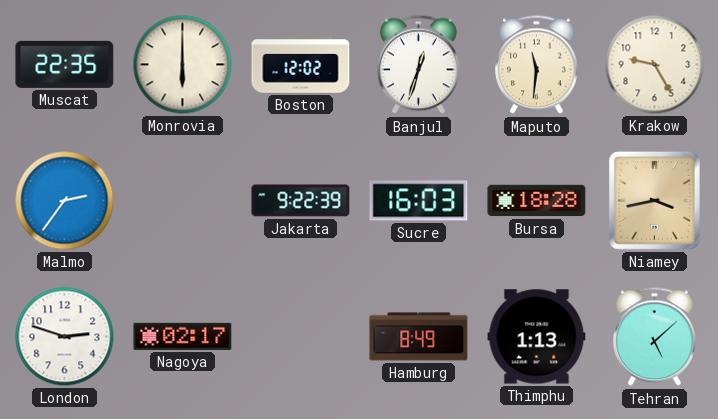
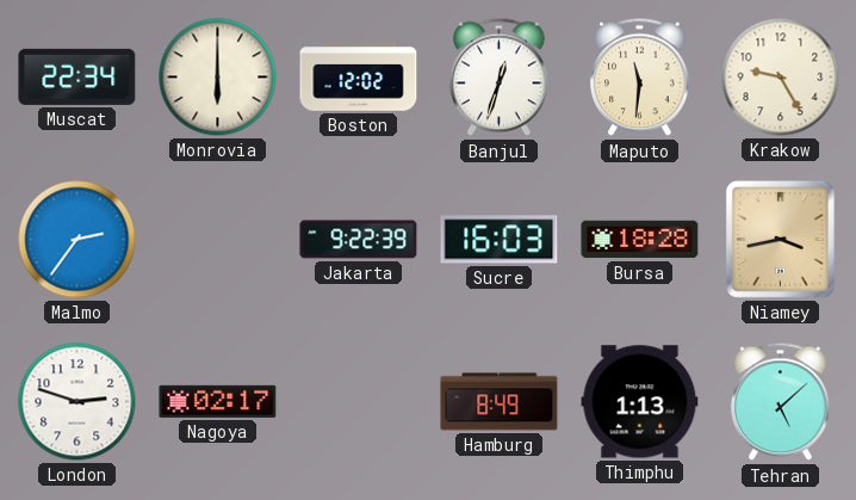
Muscat: 22:35 -> 22:34
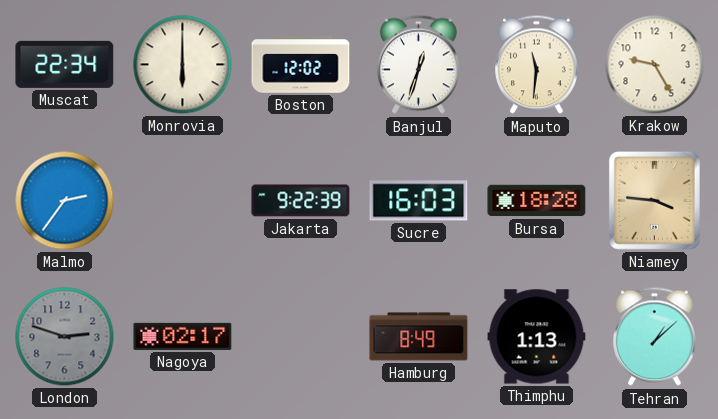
Niamey: 3:43 -> 3:46
London dial: white -> grey
Tehran: 5:08 -> 1:08
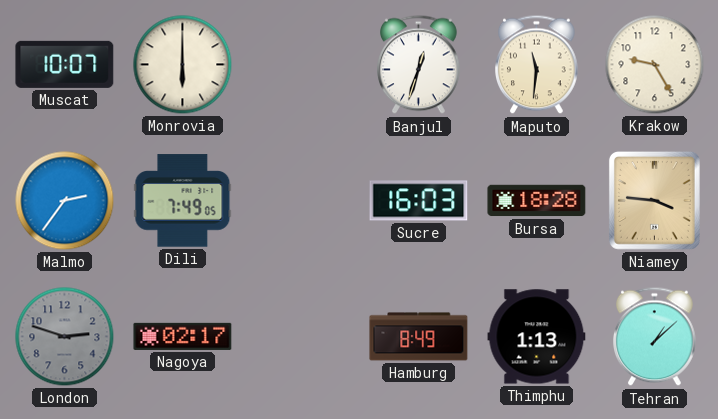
Muscat: 22:34 -> 10:07
Boston: 12:02 -> none
Dili: none -> 7:49
Jakarta: 9:22 -> none
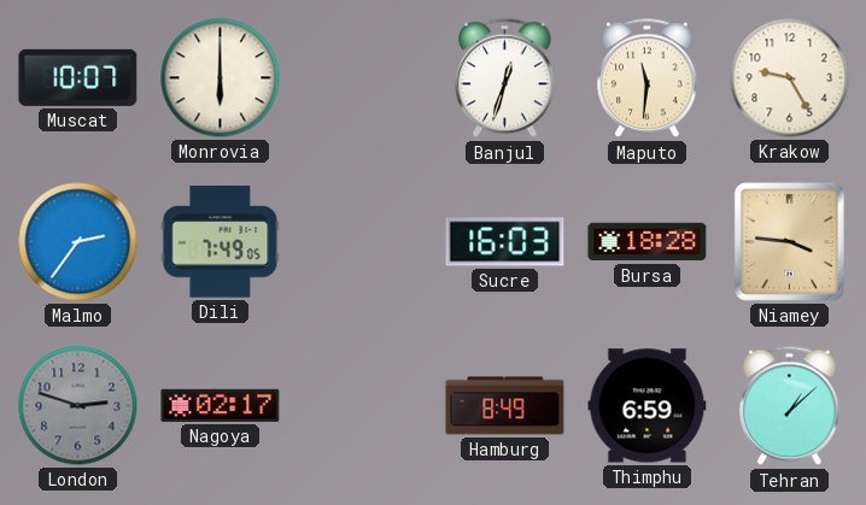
Thimphu: 1:13 -> 6:59
